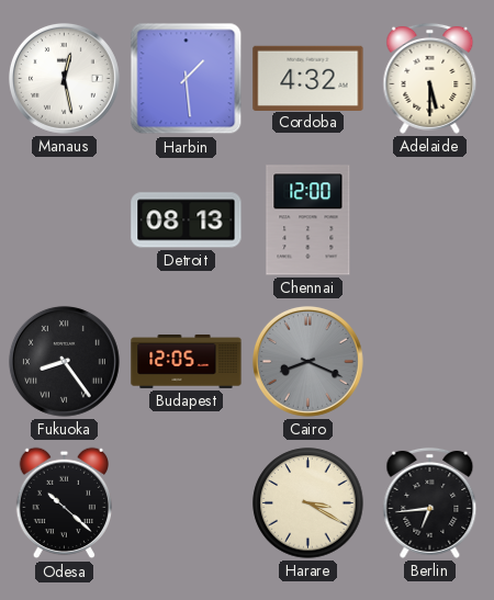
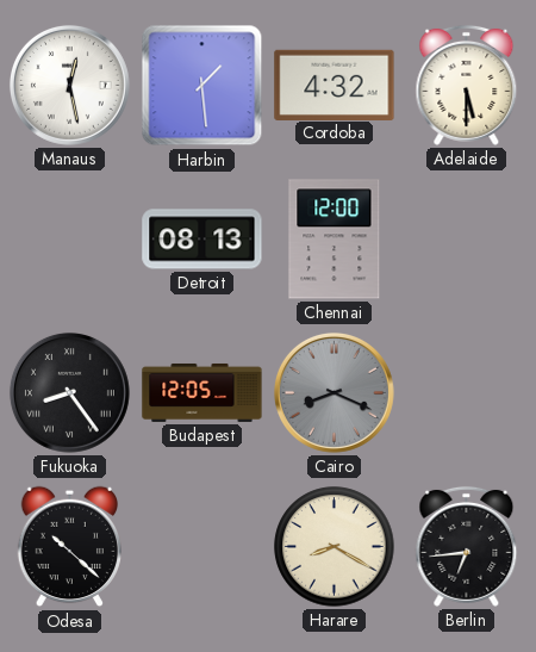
Harare: 3:20 -> 8:20
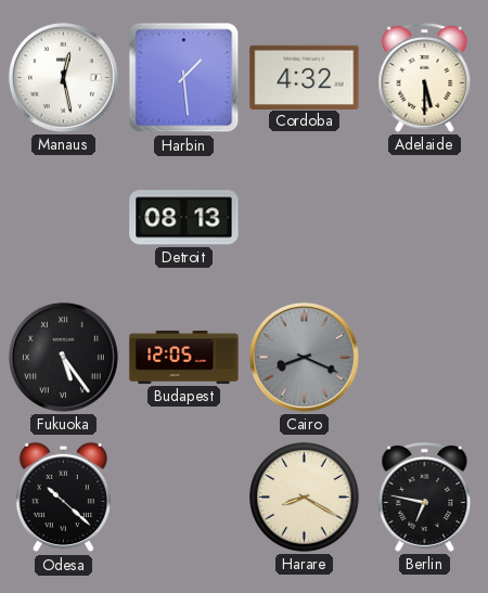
Chennai: 12:00 -> none
Fukuoka: 8:24 -> 5:24
Berlin: 6:44 -> 6:47
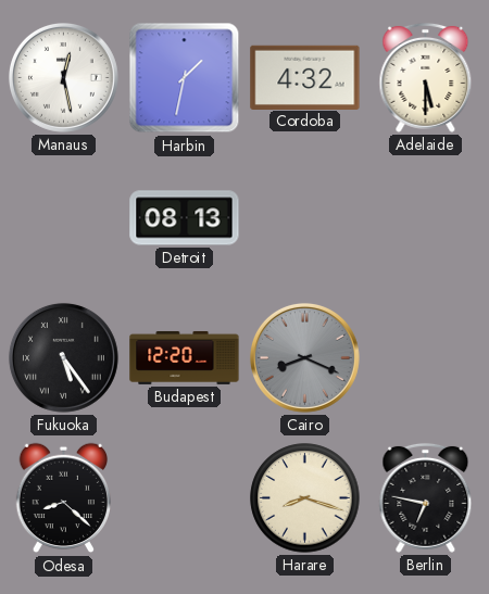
Harbin: 1:29 -> 1:32
Budapest: 12:05 -> 12:20
Odesa: 10:22 -> 8:22
Harare: 8:20 -> 8:18
